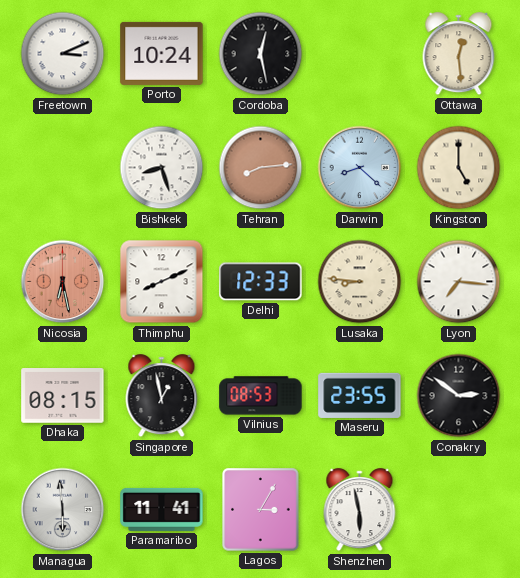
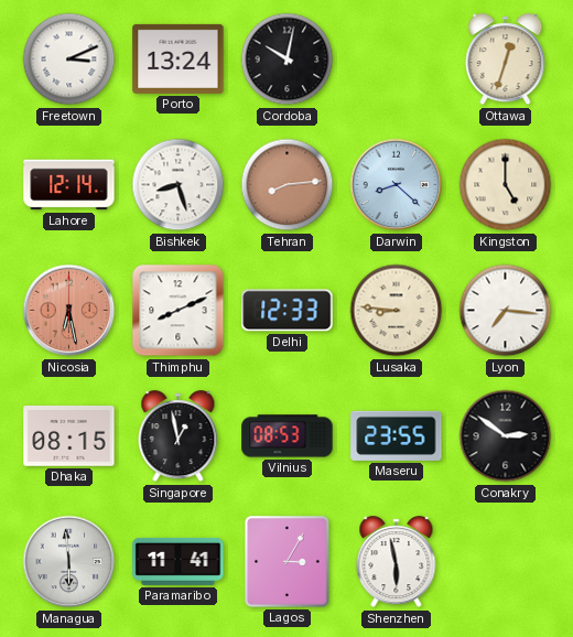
Porto: 10:24 -> 13:24
Cordoba: 12:28 -> 10:02
Ottawa: 12:29 -> 12:33
Lahore: none -> 12:14
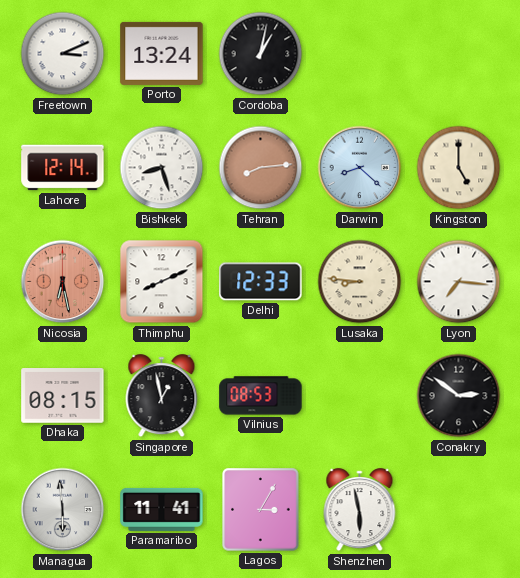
Cordoba: 10:02 -> 1:02
Ottawa: 12:33 -> none
Maseru: 23:55 -> none
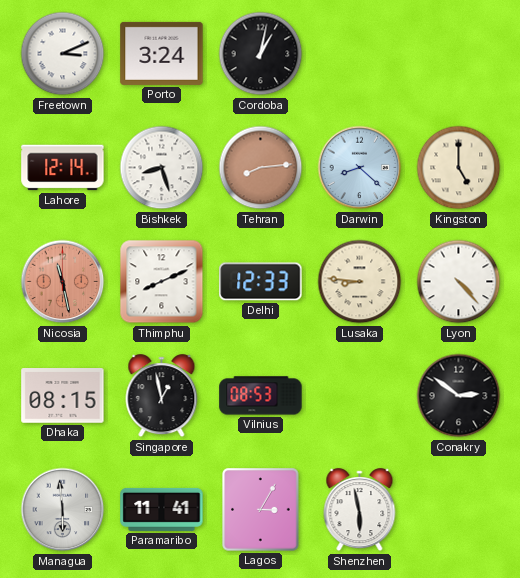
Porto: 13:24 -> 3:24
Nicosia: 6:28 -> 11:28
Lyon: 7:16 -> 4:23
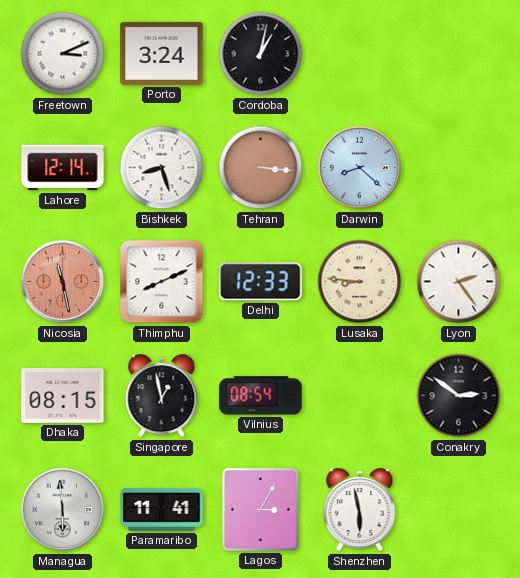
Tehran: 8:14 -> 3:16
Kingston: 5:00 -> none
Lyon: 4:23 -> 2:24
Vilnius: 08:53 -> 08:54
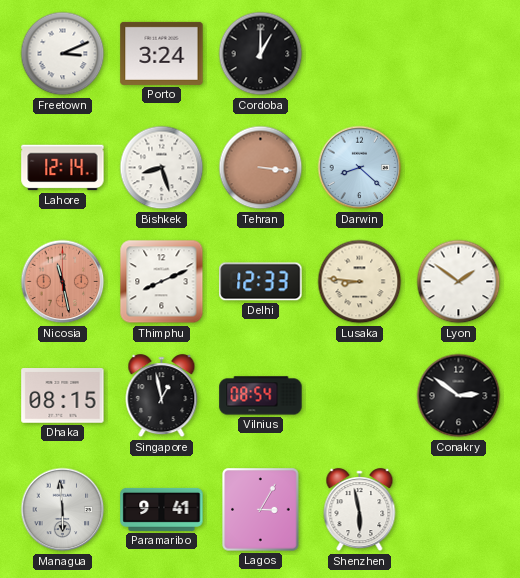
Cordoba: 1:02 -> 1:00
Lyon: 2:24 -> 1:51
Paramaribo: 11:41 -> 9:41
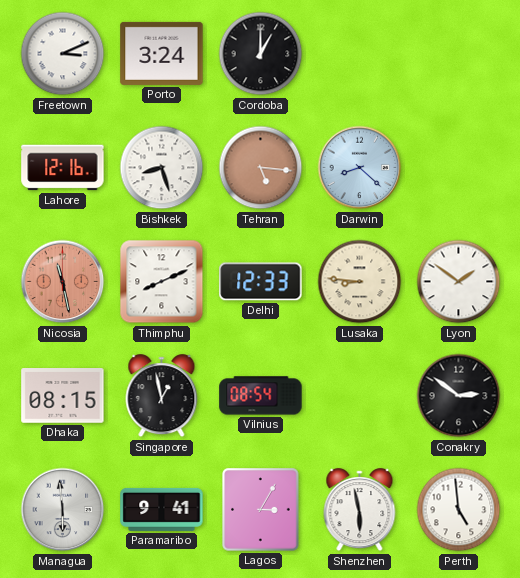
Lahore: 12:14 -> 12:16
Tehran: 3:16 -> 5:16
Perth: none -> 4:59
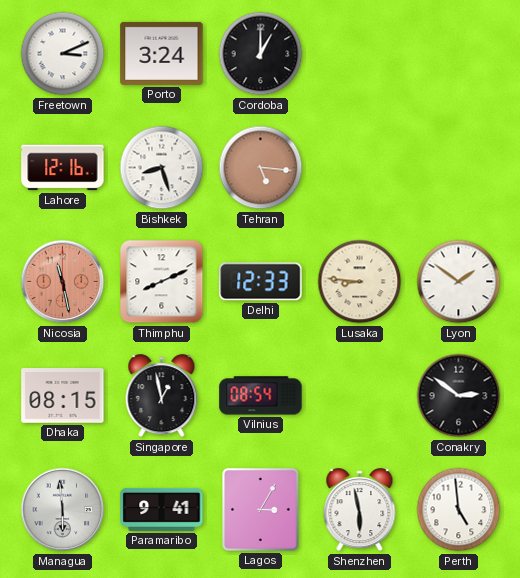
Darwin: 8:22 -> none
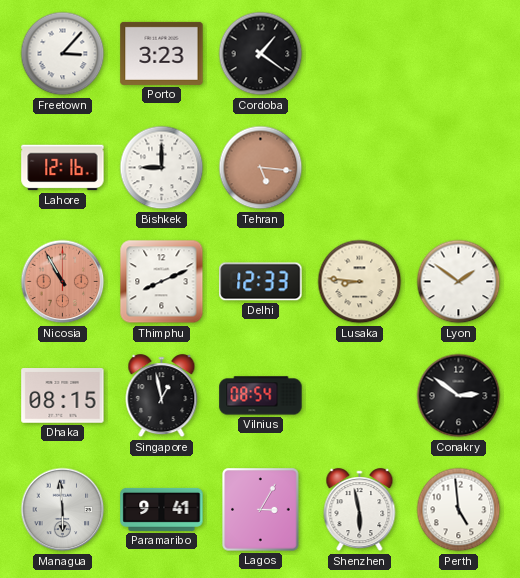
Freetown: 3:11 -> 3:07
Porto: 3:24 -> 3:23
Cordoba: 1:00 -> 1:21
Bishkek: 8:27 -> 9:00
Nicosia: 11:28 -> 10:55
